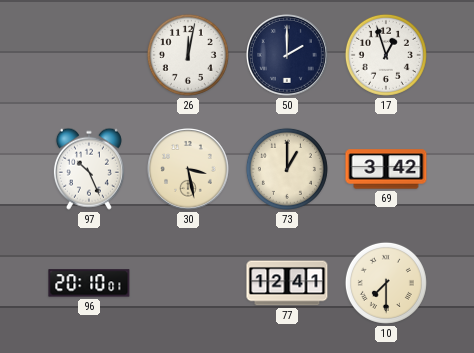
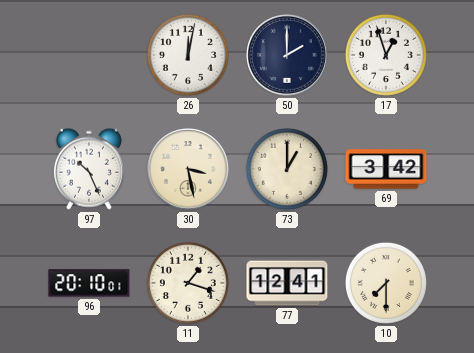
11: none -> 1:18
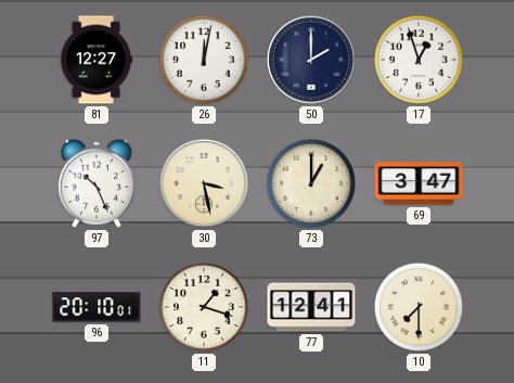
81: none -> 12:27
69: 3:42 -> 3:47
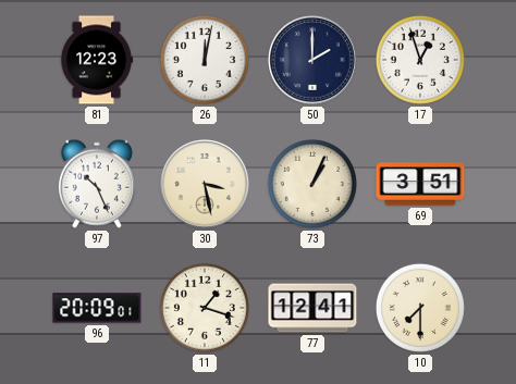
81: 12:27 -> 12:23
73: 1:00 -> 1:04
69: 3:47 -> 3:51
96: 20:10 -> 20:09
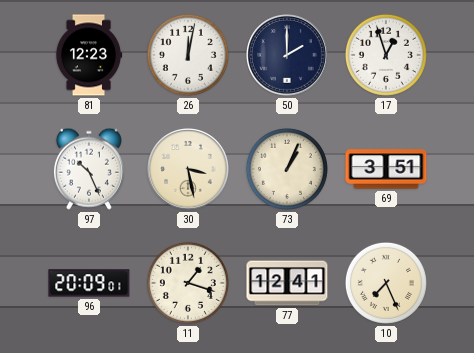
10: 7:30 -> 7:26
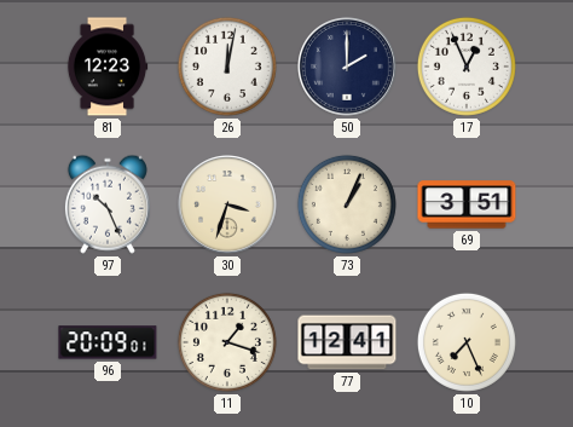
17: 12:57 -> 12:56
30: 3:28 -> 3:33
